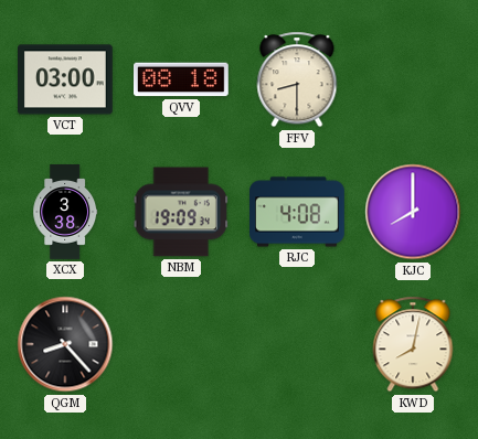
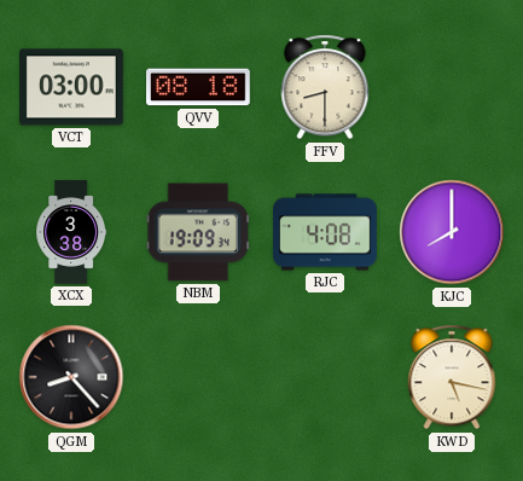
KWD: 8:02 -> 5:17
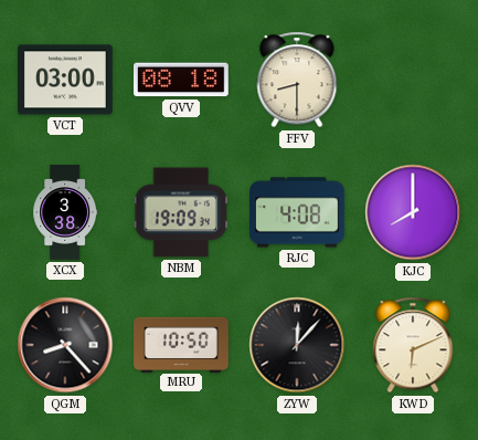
MRU: none -> 10:50
ZYW: none -> 12:07
KWD: 5:17 -> 6:11
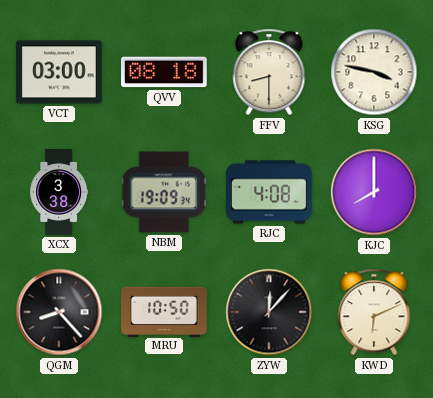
KSG: none -> 3:47
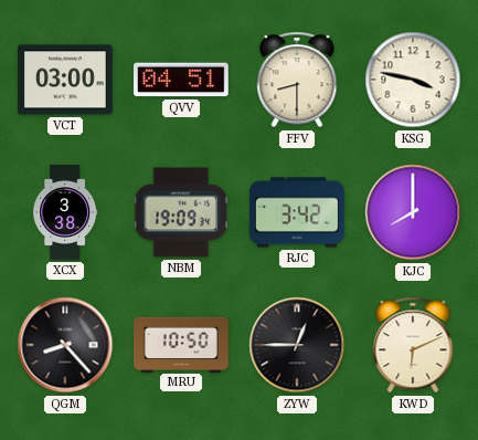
QVV: 08:18 -> 04:51
RJC: 4:08 -> 3:42
ZYW: 12:07 -> 12:45
